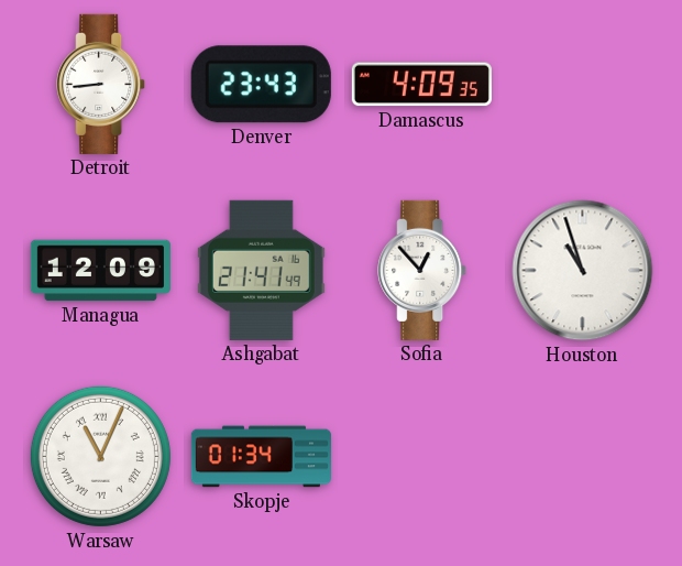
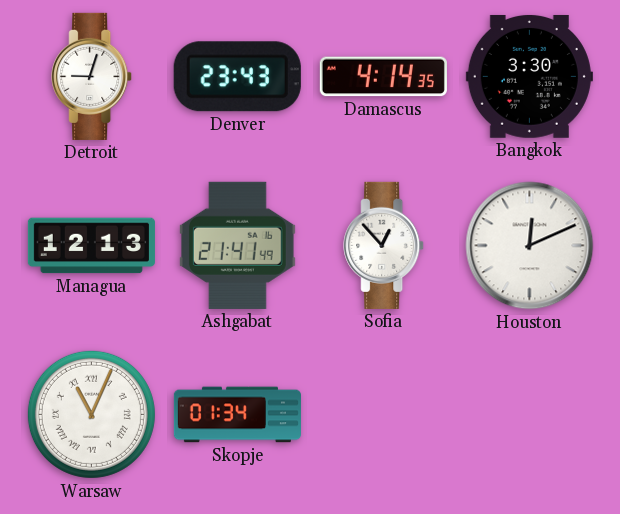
Detroit: 8:44 -> 9:03
Damascus: 4:09 -> 4:14
Bangkok: none -> 3:30
Managua: 12:09 -> 12:13
Houston: 10:57 -> 12:11
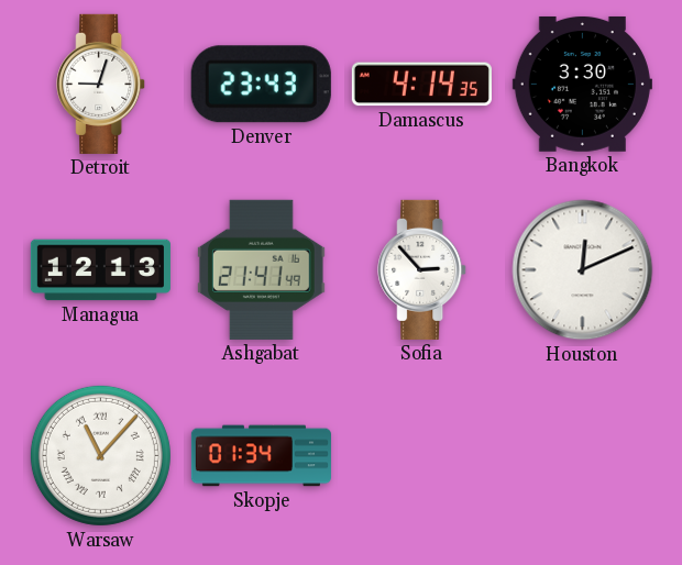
Sofia: 12:53 -> 2:53
Warsaw: 11:04 -> 11:07
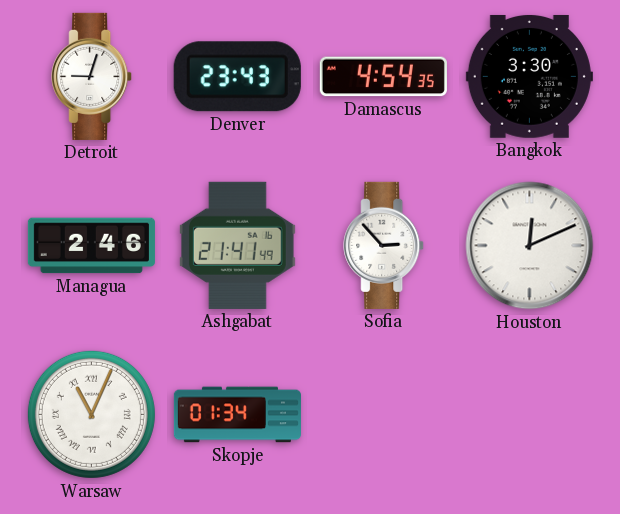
Damascus: 4:14 -> 4:54
Managua: 12:13 -> 2:46
Warsaw: 11:07 -> 11:04
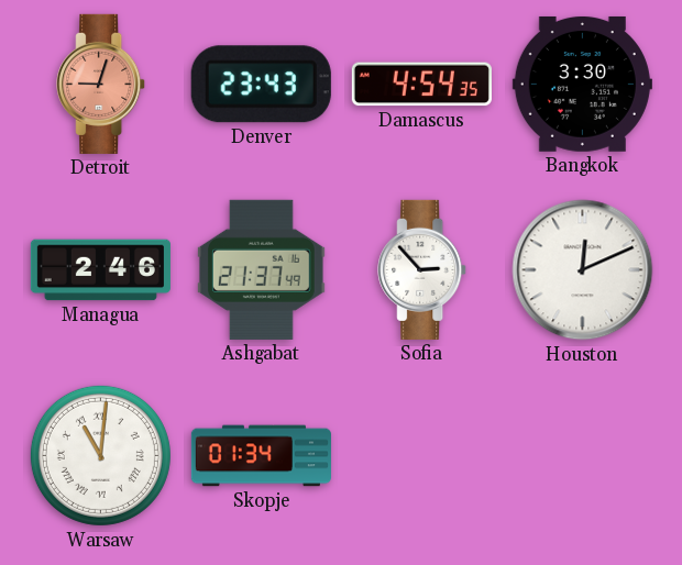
Detroit dial: white -> salmon
Ashgabat: 21:41 -> 21:37
Warsaw: 11:04 -> 11:01
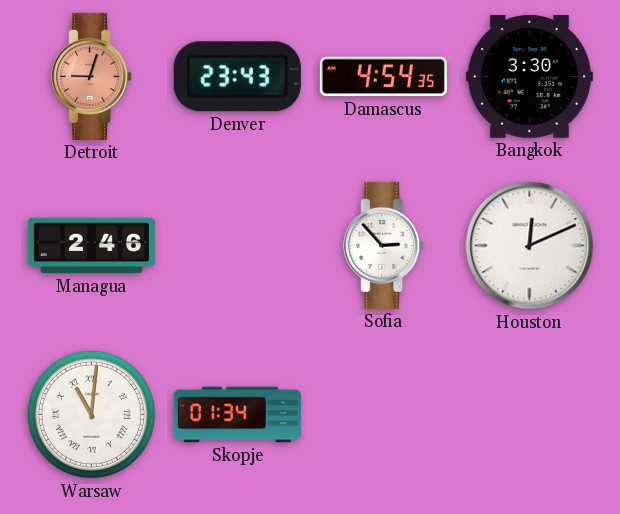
Ashgabat: 21:37 -> none
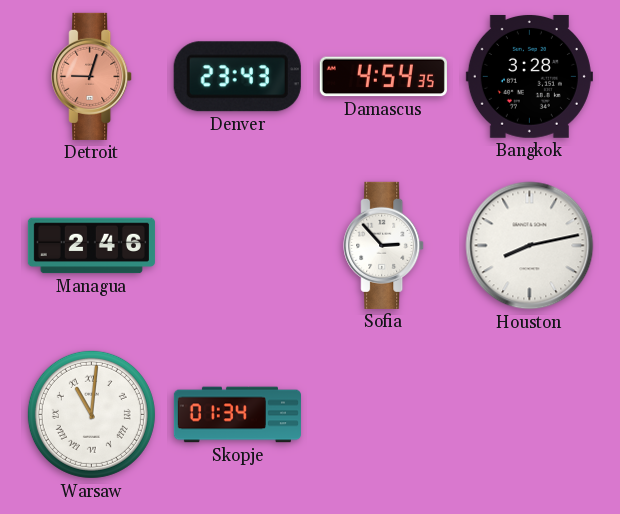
Bangkok: 3:30 -> 3:28
Houston: 12:11 -> 8:13
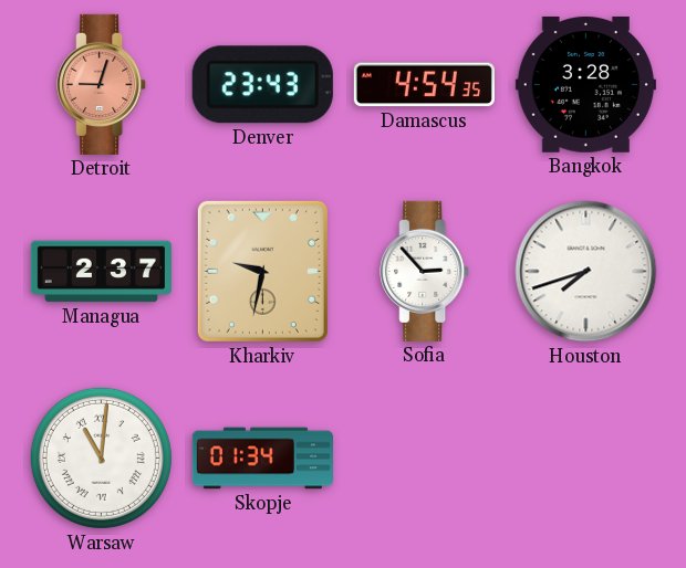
Managua: 2:46 -> 2:37
Kharkiv: none -> 9:32
Houston: 8:13 -> 7:42
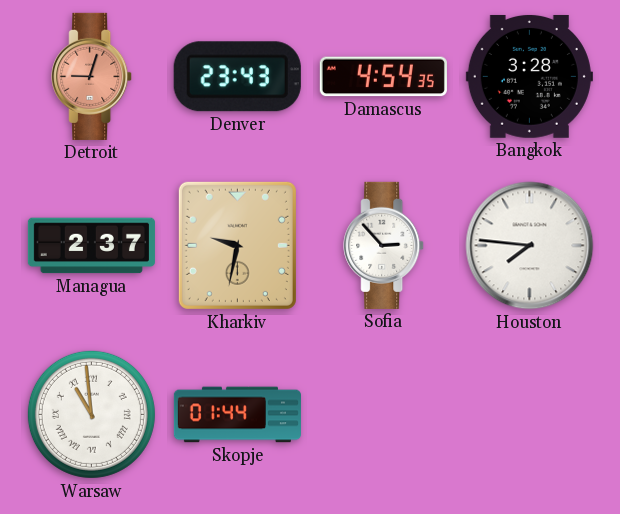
Houston: 7:42 -> 7:46
Warsaw: 11:01 -> 10:59
Skopje: 01:34 -> 01:44
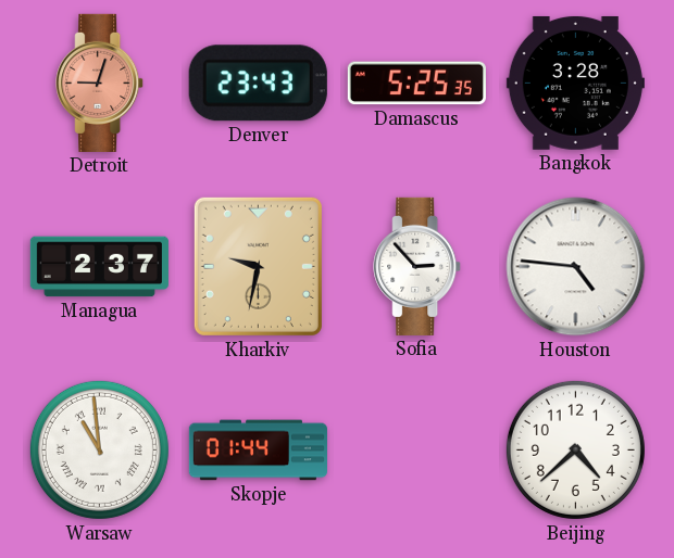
Damascus: 4:54 -> 5:25
Houston: 7:46 -> 4:46
Beijing: none -> 4:38
